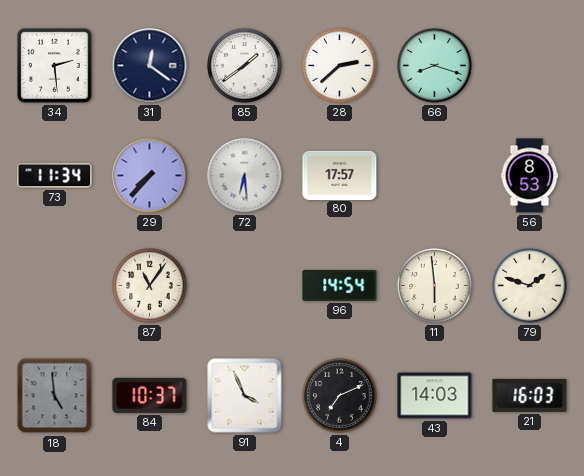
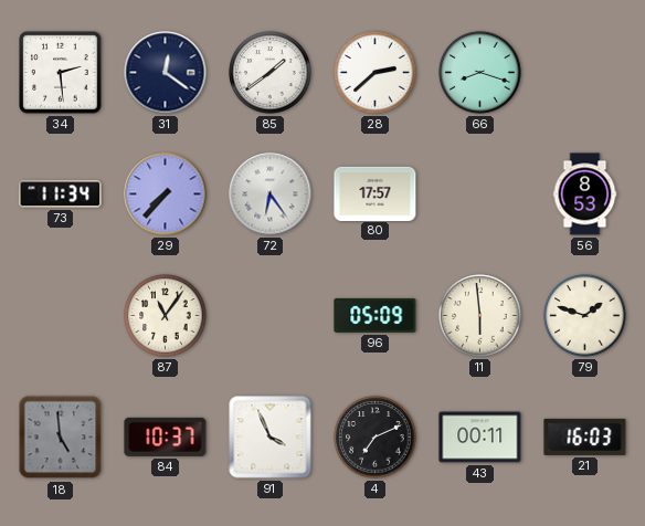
72: 6:29 -> 6:24
96: 14:54 -> 05:09
43: 14:03 -> 00:11
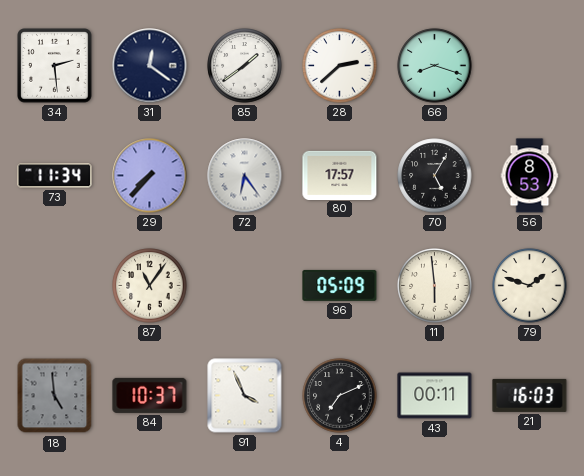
70: none -> 5:05
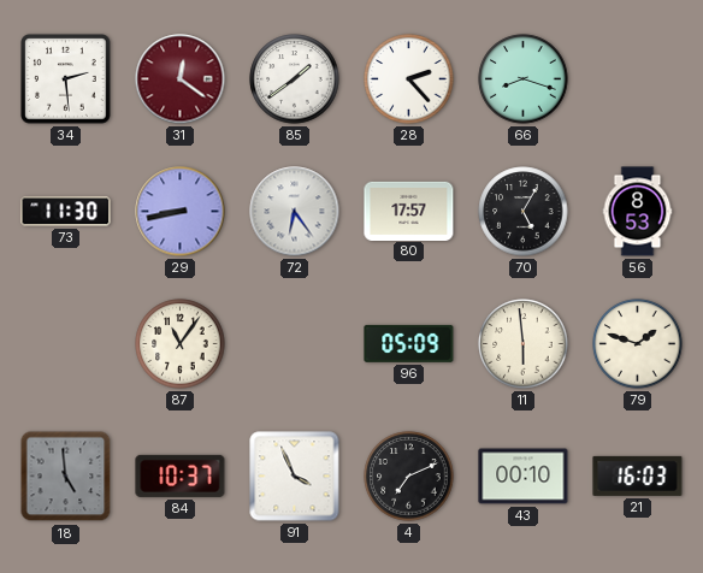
31 dial: navy -> burgundy
28: 2:38 -> 2:23
73: 11:34 -> 11:30
29: 7:37 -> 8:43
43: 00:11 -> 00:10
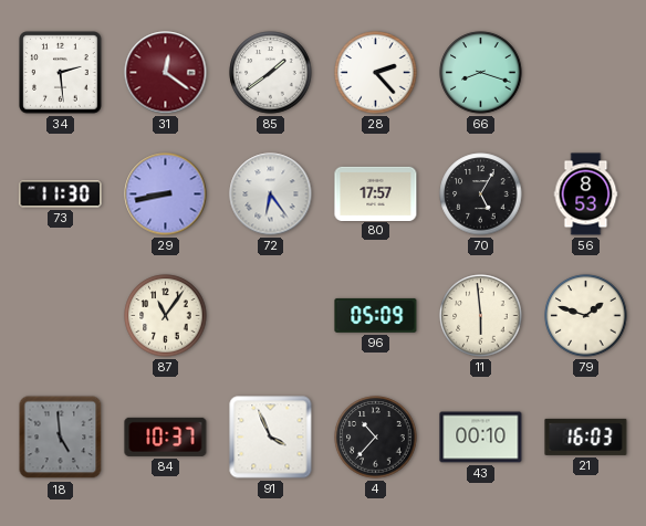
4: 7:11 -> 10:37
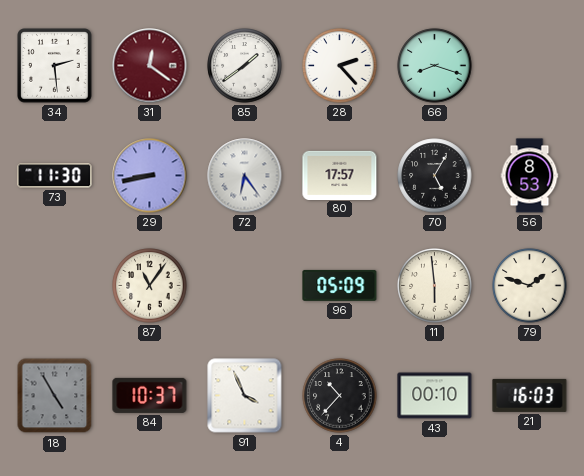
18: 4:59 -> 4:55
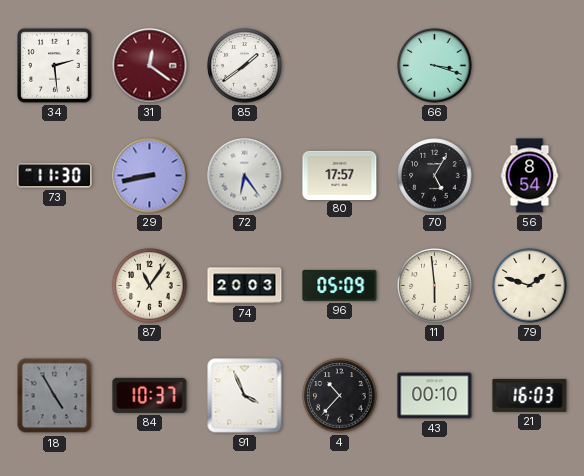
28: 2:23 -> none
66: 8:18 -> 3:18
56: 8:53 -> 8:54
74: none -> 20:03
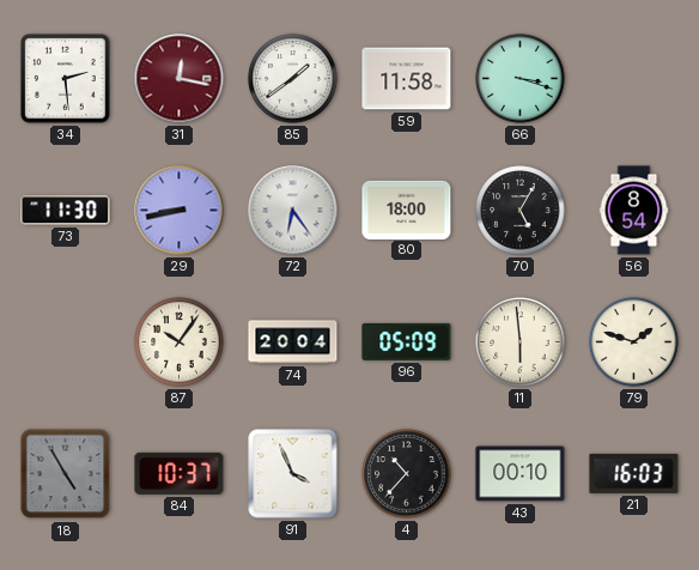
31: 12:21 -> 12:17
59: none -> 11:58
80: 17:57 -> 18:00
87: 11:06 -> 10:06
74: 20:03 -> 20:04
